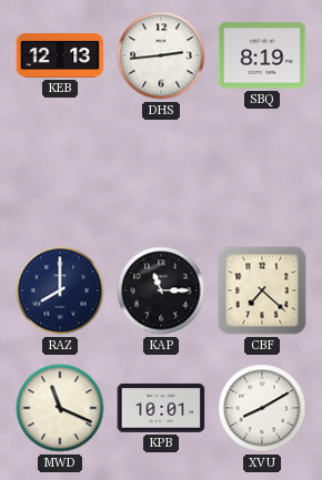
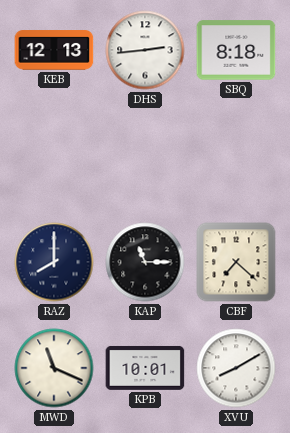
SBQ: 8:19 -> 8:18
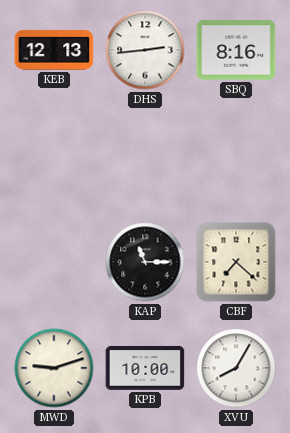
SBQ: 8:18 -> 8:16
RAZ: 8:00 -> none
MWD: 11:19 -> 9:12
KPB: 10:01 -> 10:00
XVU: 8:10 -> 8:05
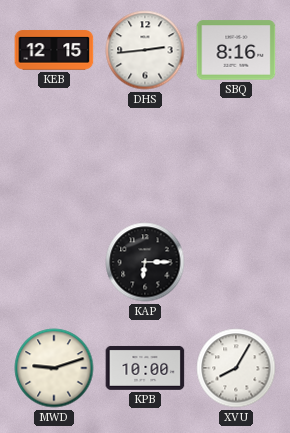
KEB: 12:13 -> 12:15
KAP: 11:15 -> 6:15
CBF: 7:22 -> none
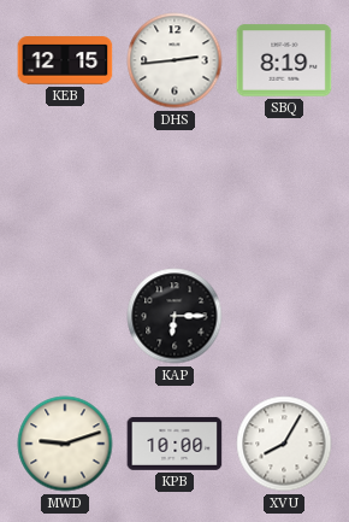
SBQ: 8:16 -> 8:19
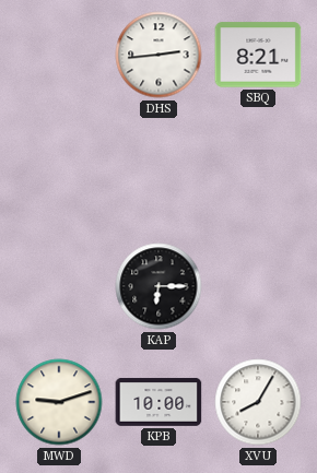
KEB: 12:15 -> none
SBQ: 8:19 -> 8:21
